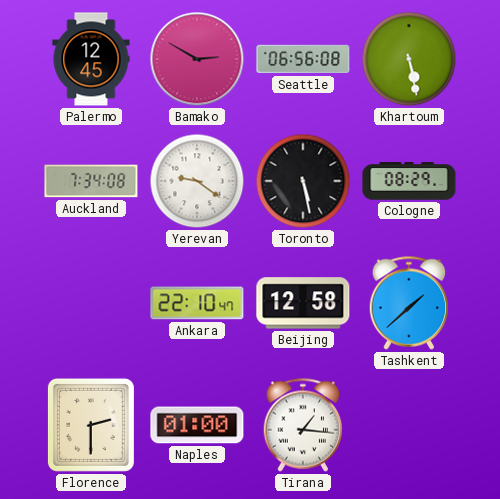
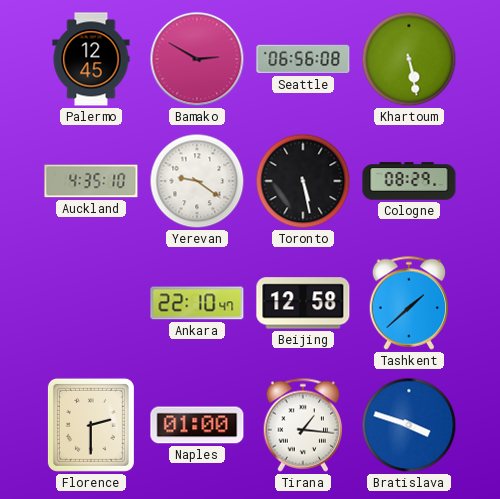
Auckland: 7:34 -> 4:35
Bratislava: none -> 3:48
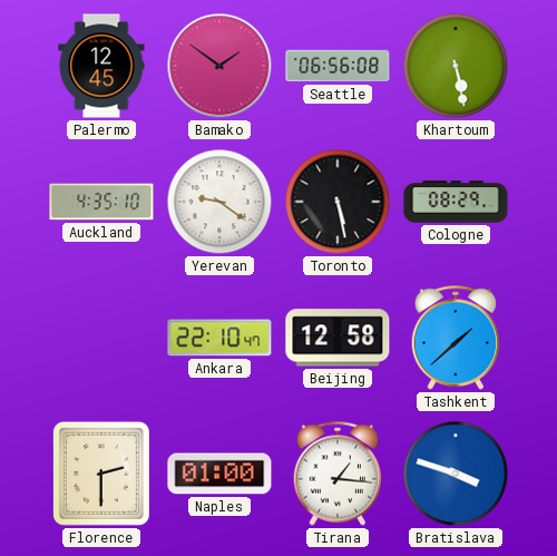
Bamako: 2:50 -> 1:51
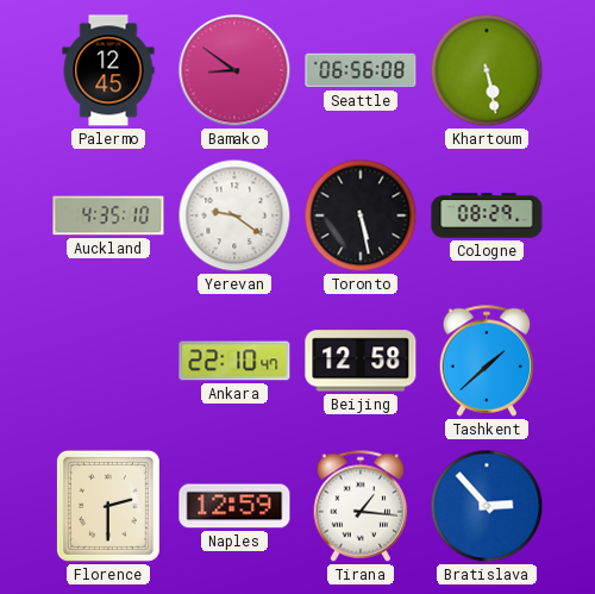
Bamako: 1:51 -> 8:51
Naples: 01:00 -> 12:59
Bratislava: 3:48 -> 2:53
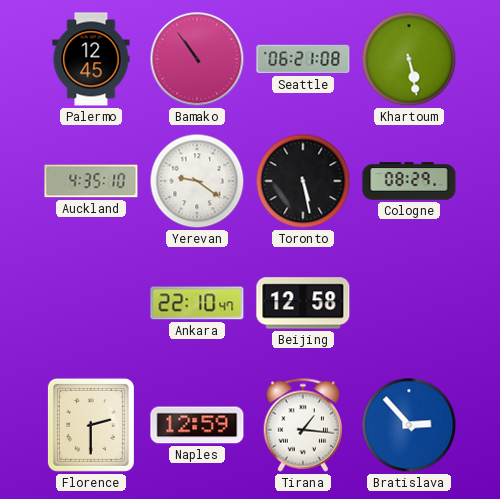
Bamako: 8:51 -> 10:54
Seattle: 06:56 -> 06:21
Tashkent: 1:38 -> none
